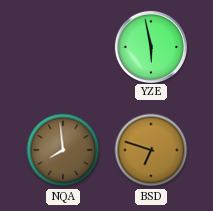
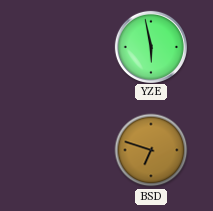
NQA: 7:59 -> none
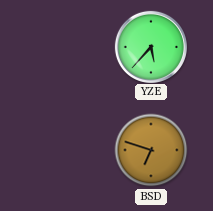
YZE: 5:58 -> 5:37
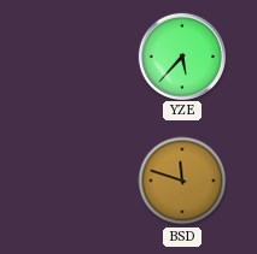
BSD: 6:48 -> 11:48
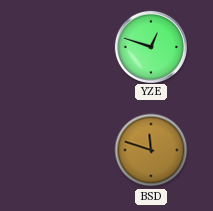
YZE: 5:37 -> 12:48
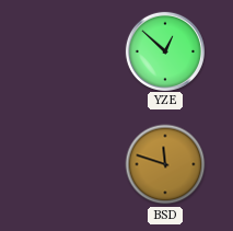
YZE: 12:48 -> 12:52
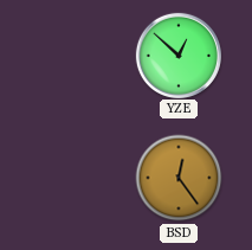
BSD: 11:48 -> 12:24
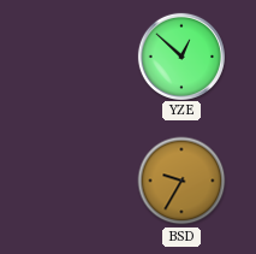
BSD: 12:24 -> 9:35
